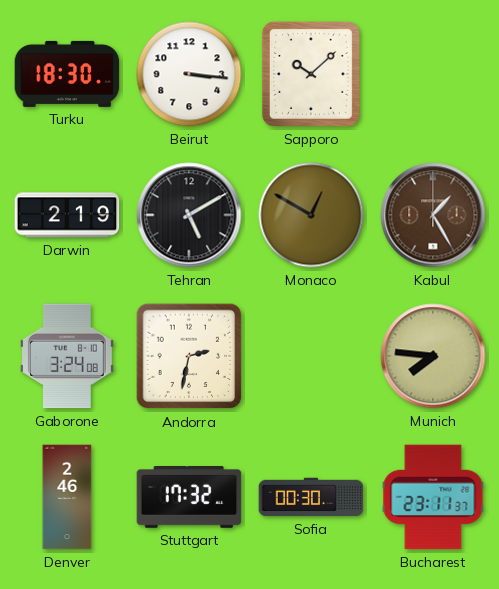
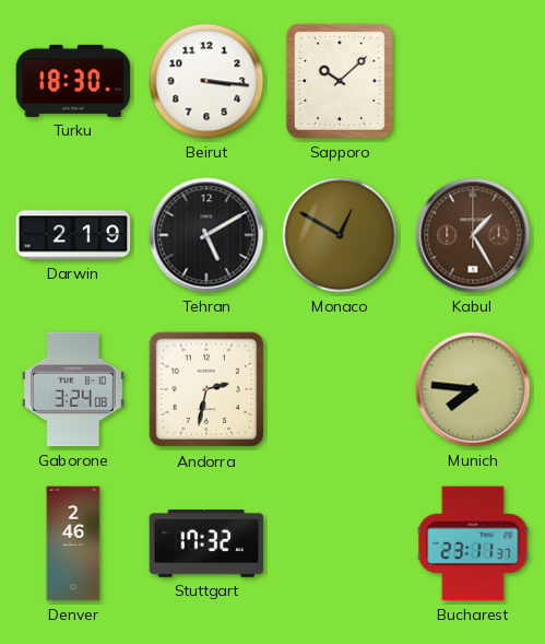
Sofia: 00:30 -> none
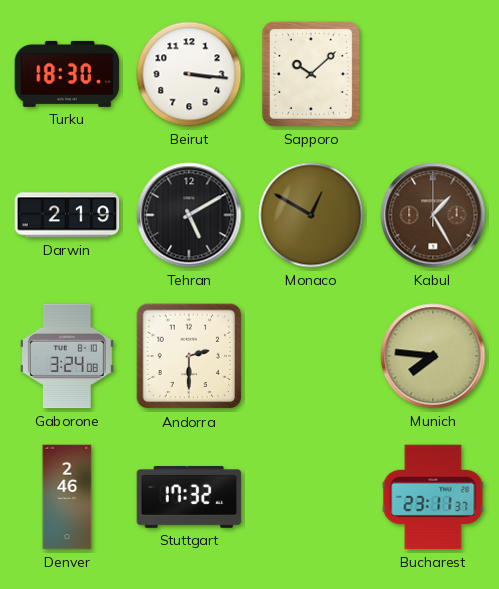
Andorra: 2:32 -> 2:30
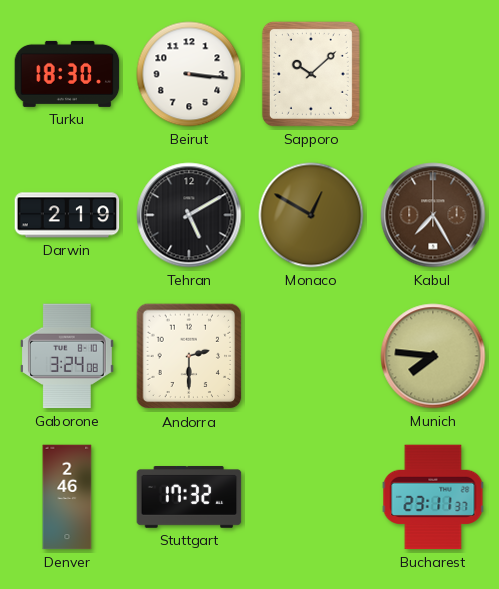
Kabul: 1:25 -> 7:25
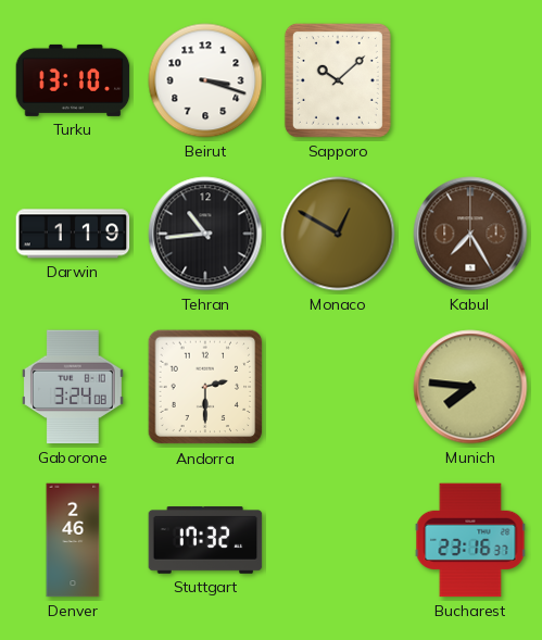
Turku: 18:30 -> 13:10
Beirut: 3:16 -> 3:18
Darwin: 2:19 -> 1:19
Tehran: 5:10 -> 10:44
Bucharest: 23:11 -> 23:16
